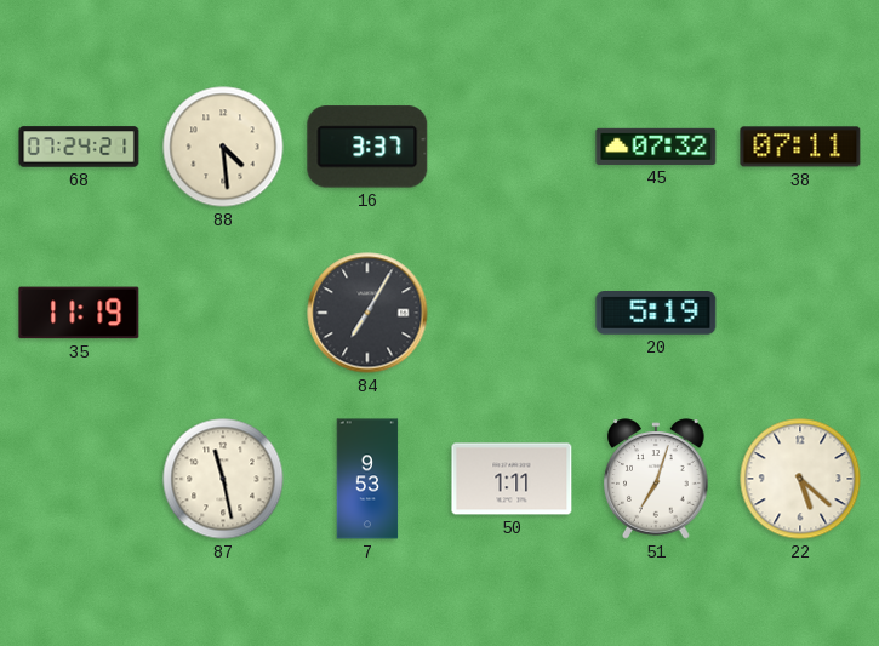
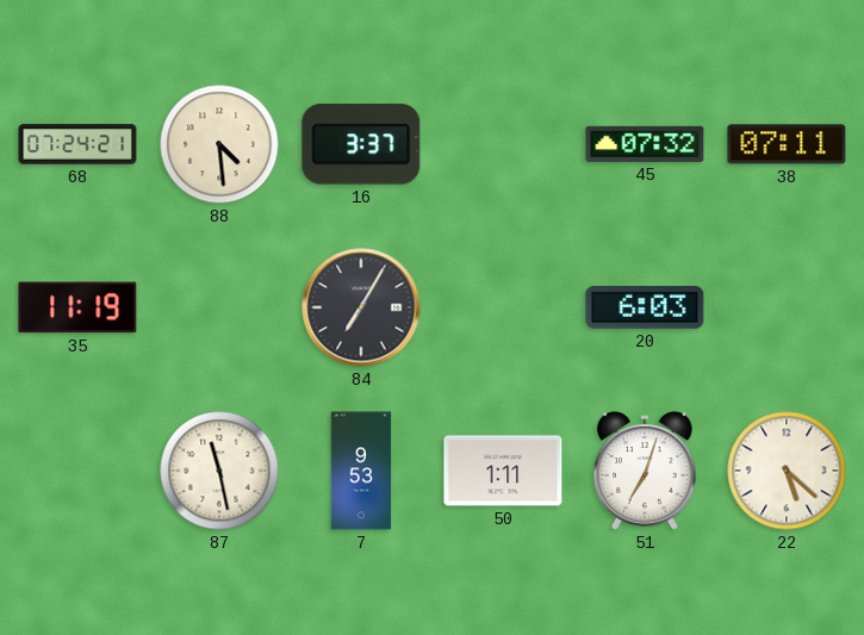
20: 5:19 -> 6:03
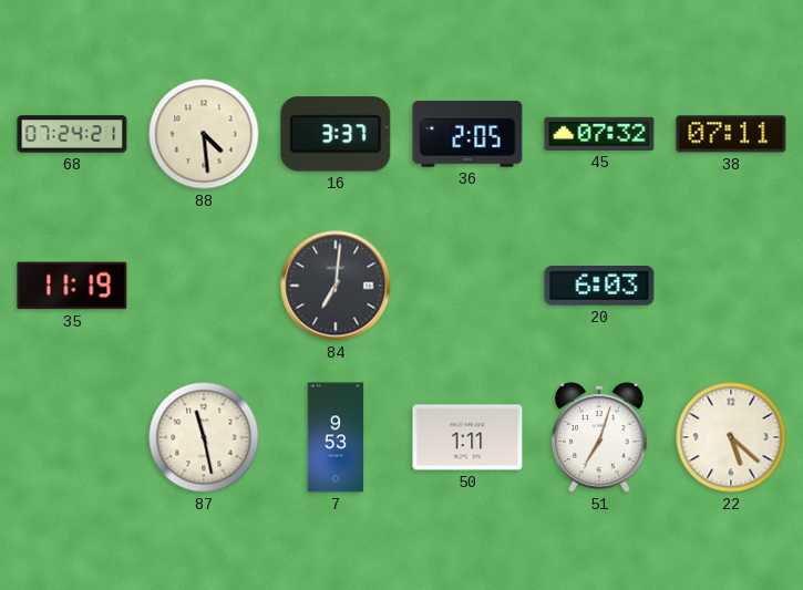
36: none -> 2:05
84: 7:05 -> 7:01
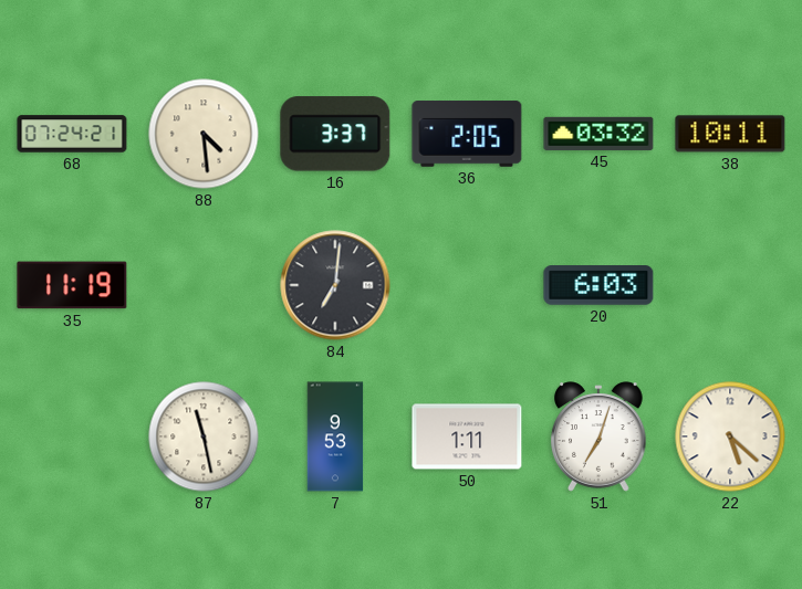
45: 07:32 -> 03:32
38: 07:11 -> 10:11
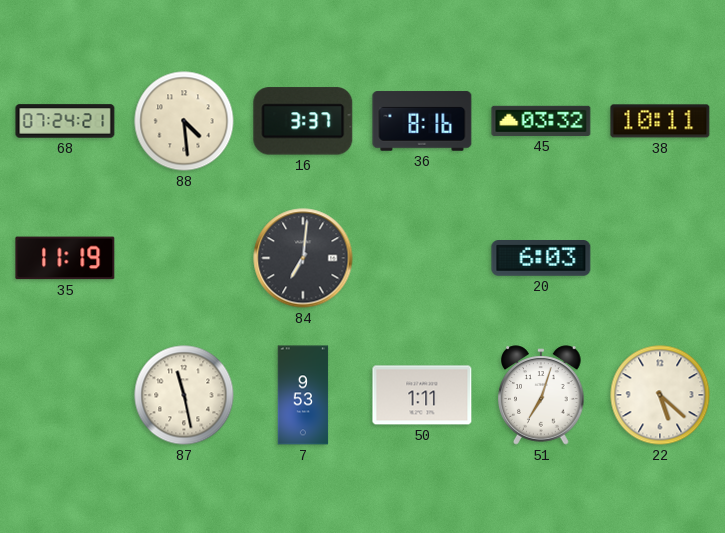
36: 2:05 -> 8:16
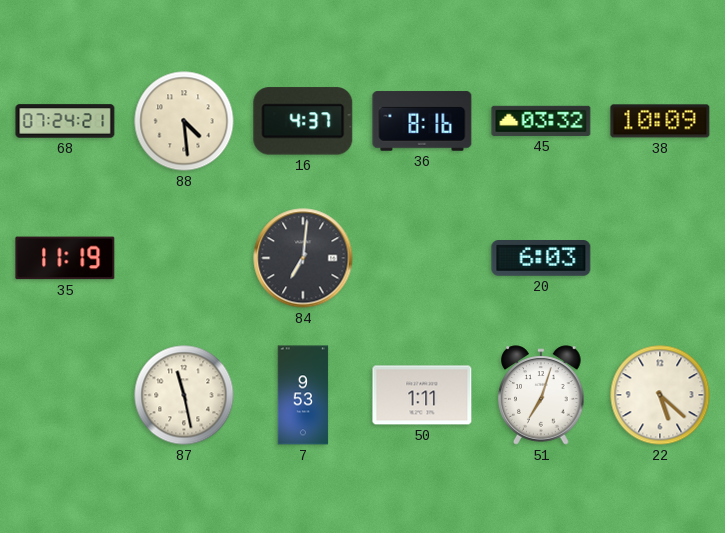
16: 3:37 -> 4:37
38: 10:11 -> 10:09
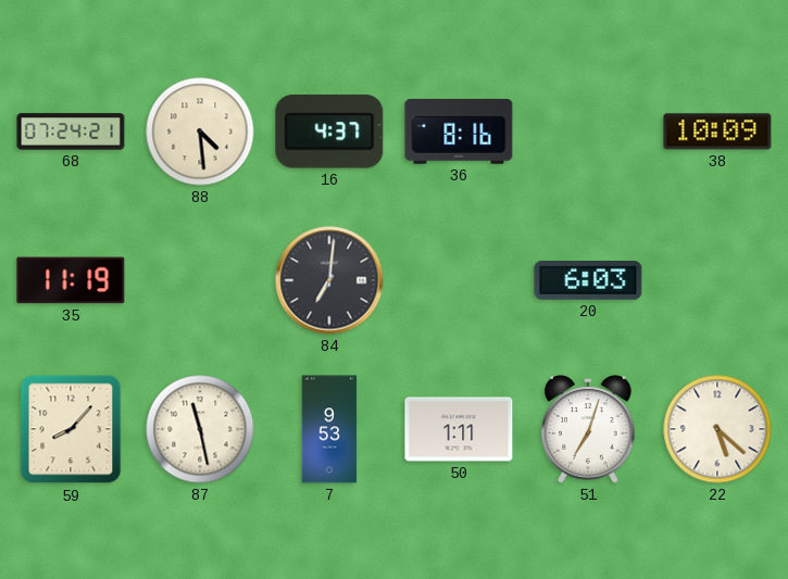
45: 03:32 -> none
59: none -> 8:07
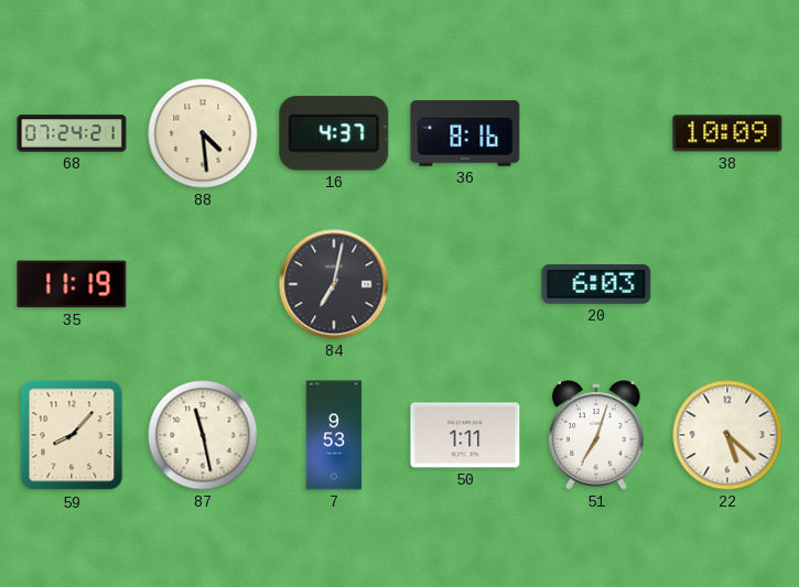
84: 7:01 -> 7:02
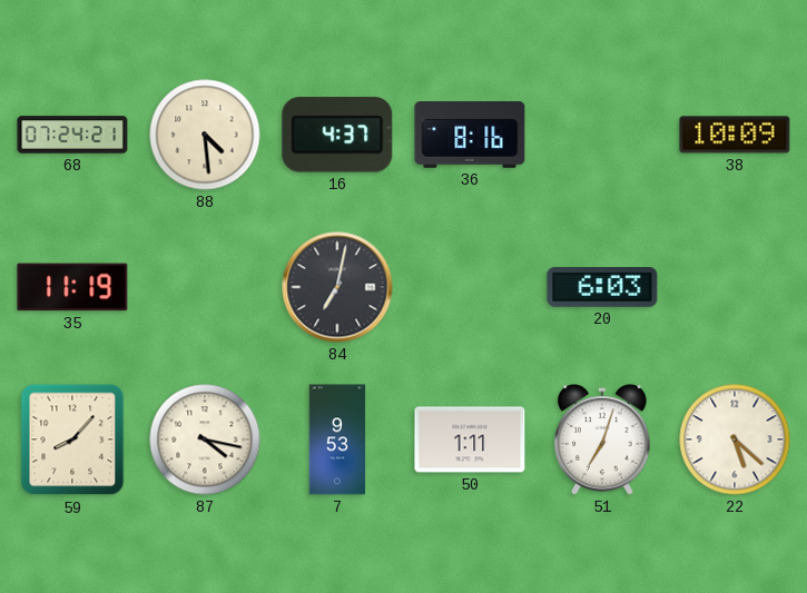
87: 11:28 -> 4:17
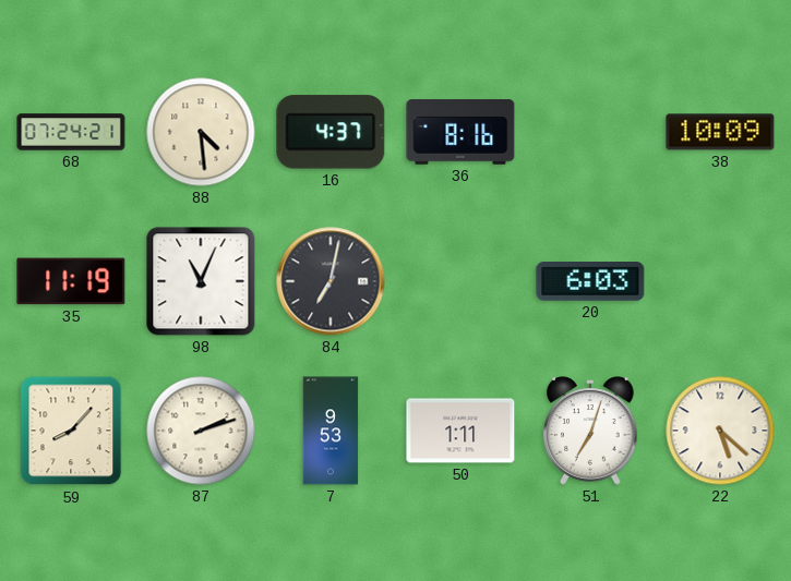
98: none -> 11:04
87: 4:17 -> 2:12
